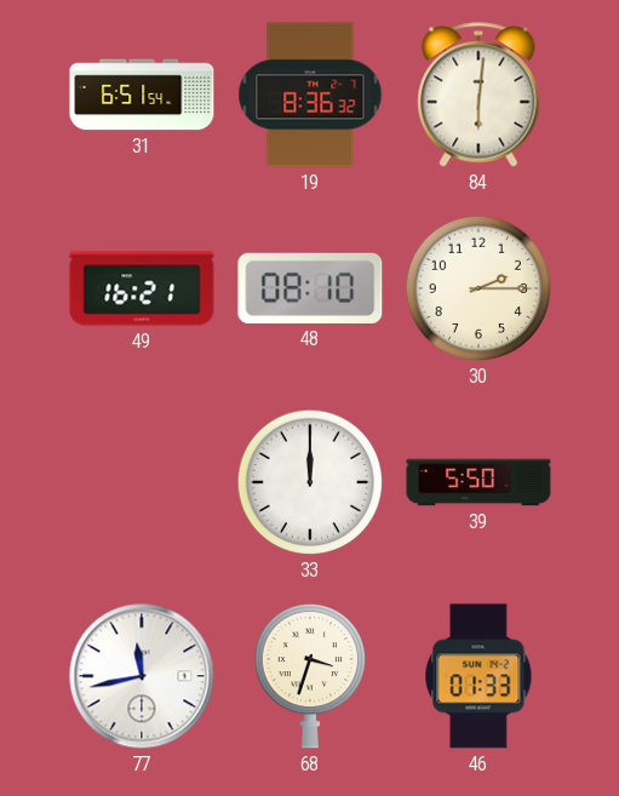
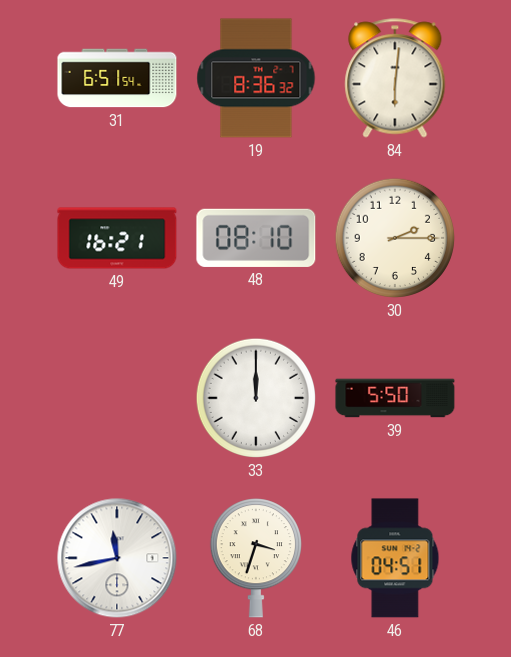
46: 01:33 -> 04:51
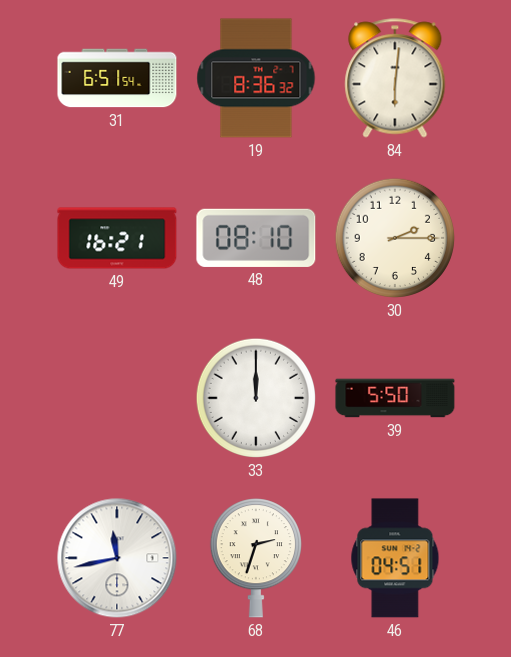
68: 3:33 -> 2:33
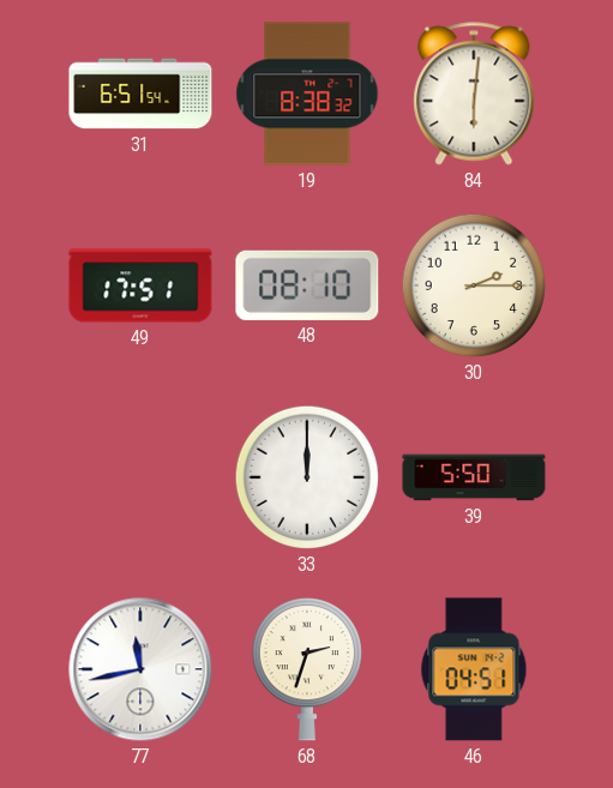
19: 8:36 -> 8:38
49: 16:21 -> 17:51
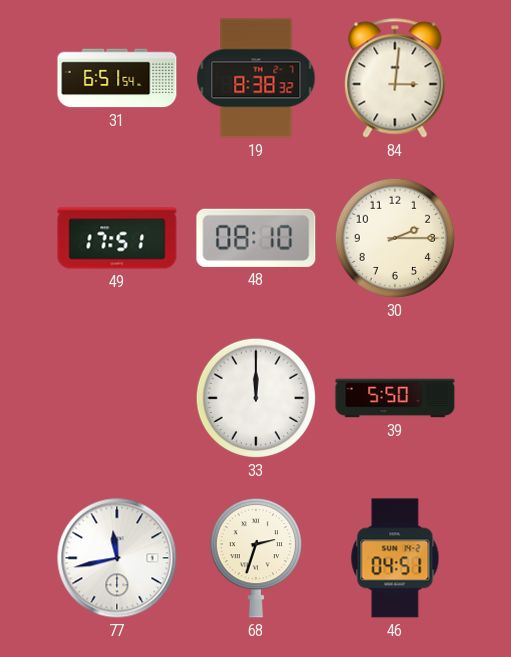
84: 6:01 -> 3:01
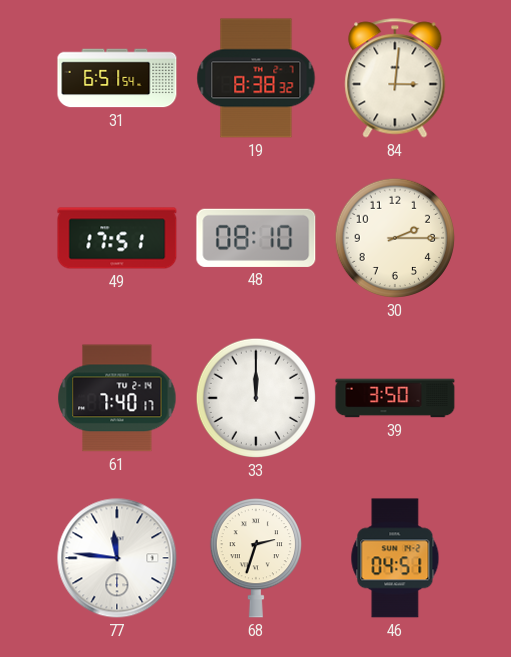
61: none -> 7:40
39: 5:50 -> 3:50
77: 11:43 -> 11:46
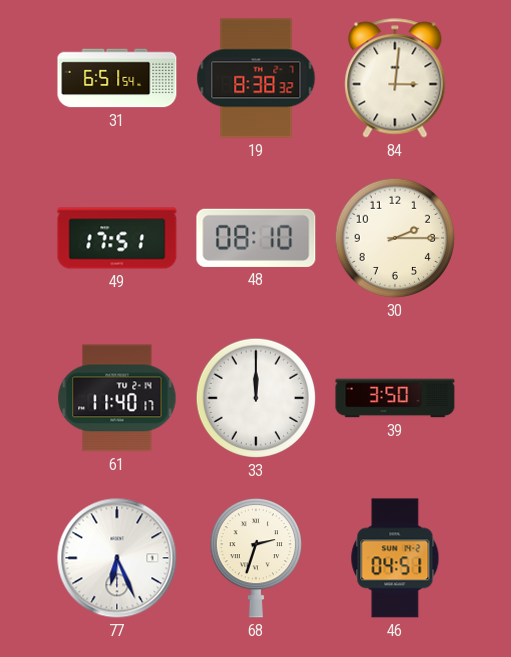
61: 7:40 -> 11:40
77: 11:46 -> 6:26
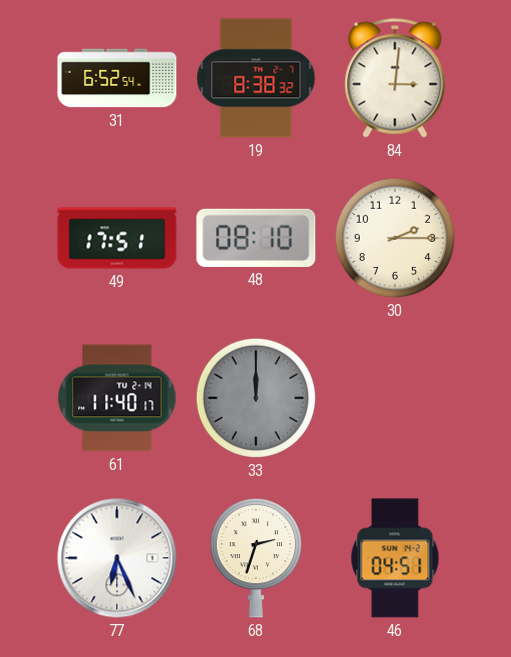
31: 6:51 -> 6:52
33 dial: white -> grey
39: 3:50 -> none
